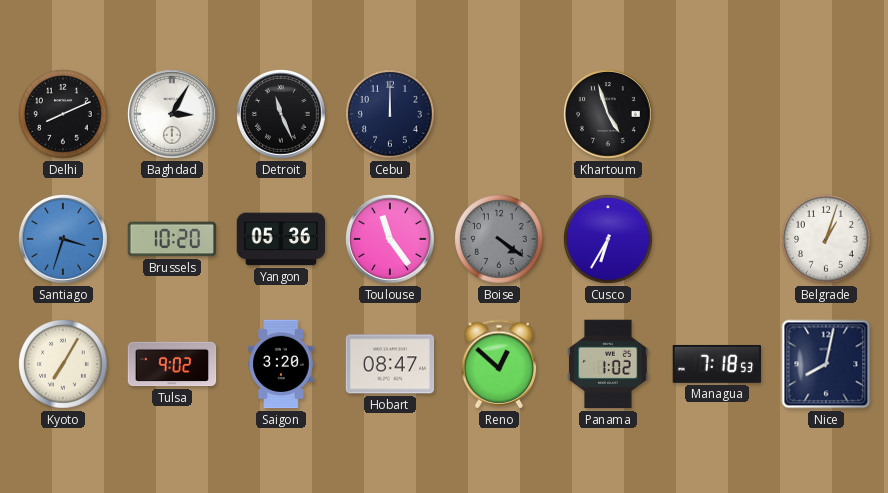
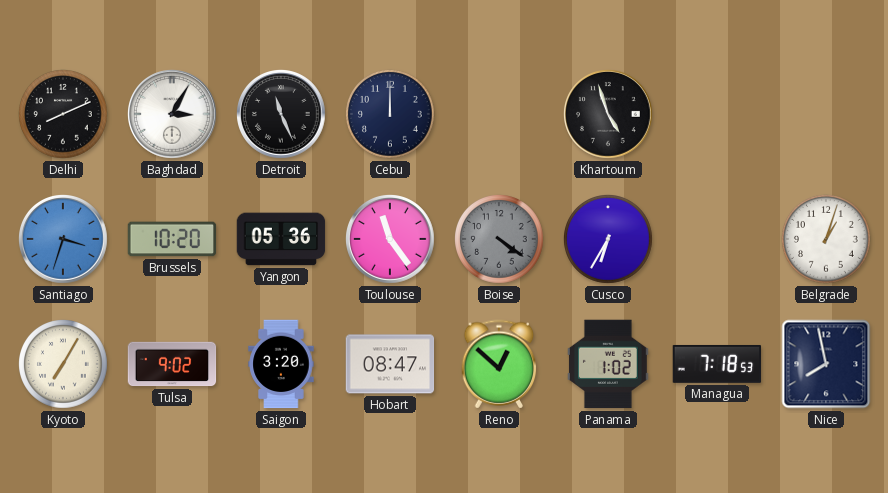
Nice: 8:02 -> 7:58
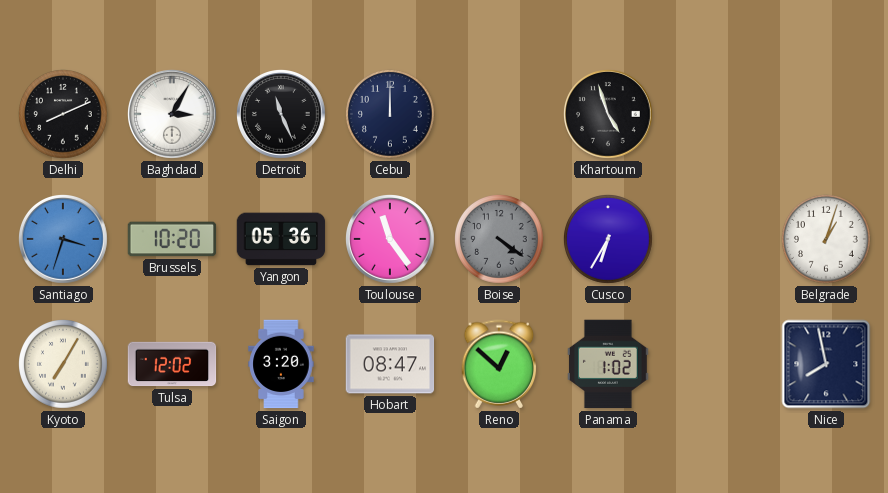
Tulsa: 9:02 -> 12:02
Managua: 7:18 -> none
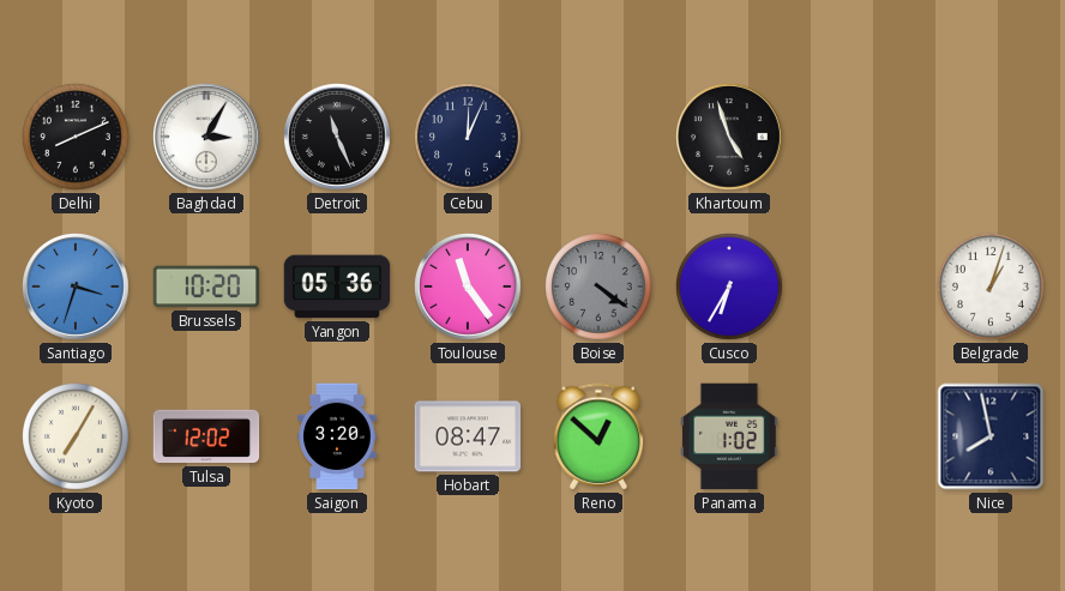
Cebu: 12:00 -> 12:04
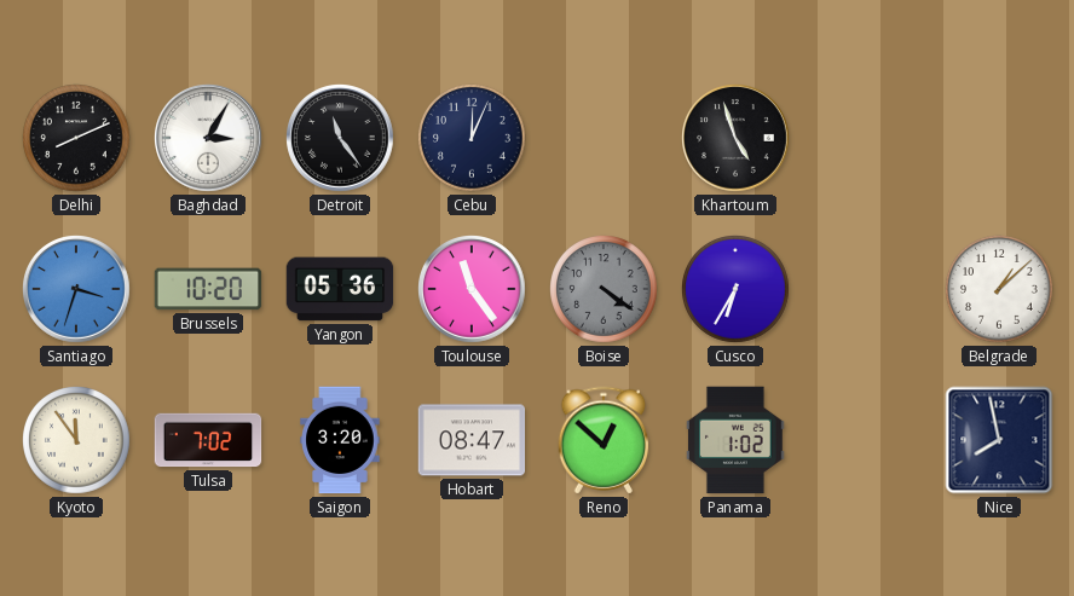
Detroit: 11:26 -> 11:24
Belgrade: 1:03 -> 1:08
Kyoto: 7:05 -> 11:54
Tulsa: 12:02 -> 7:02
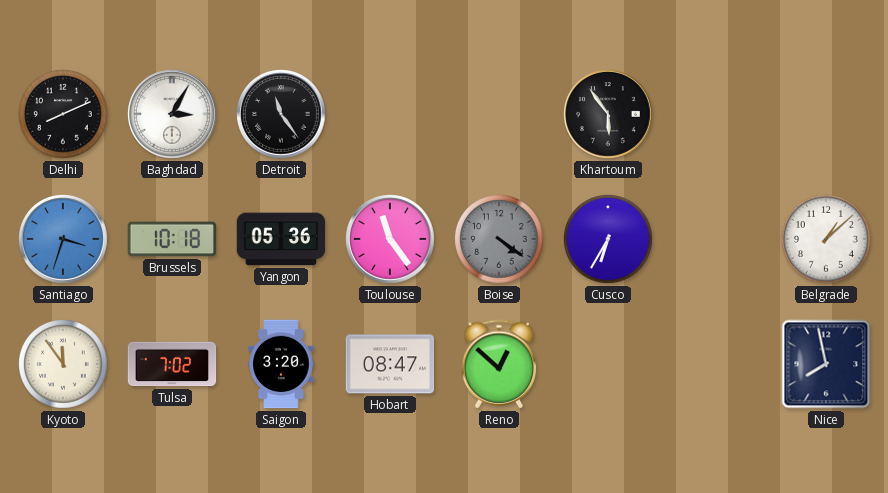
Cebu: 12:04 -> none
Khartoum: 4:57 -> 5:54
Brussels: 10:20 -> 10:18
Panama: 1:02 -> none
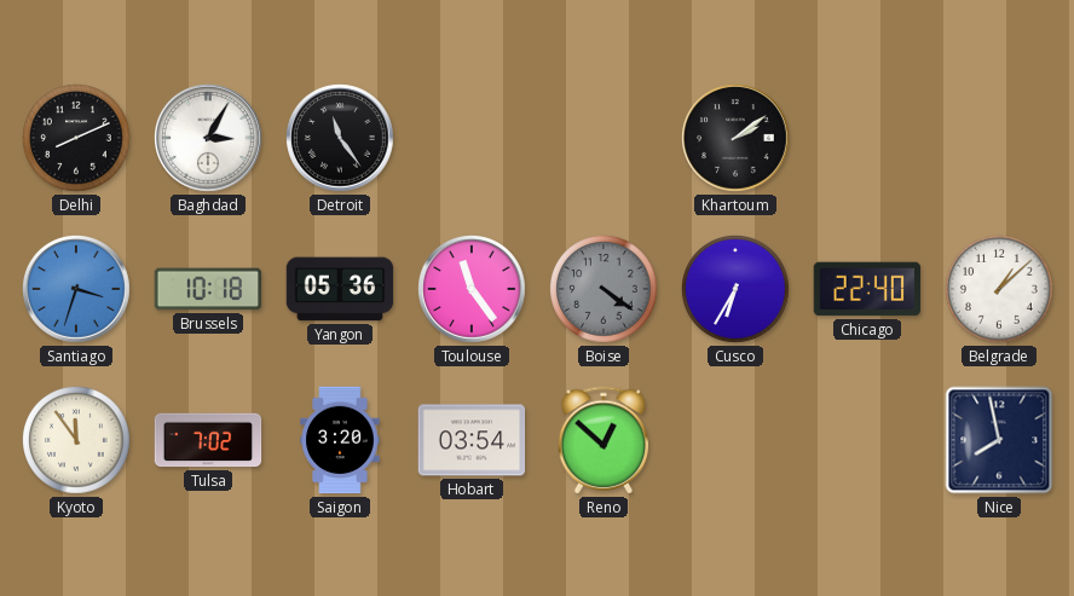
Khartoum: 5:54 -> 2:09
Chicago: none -> 22:40
Hobart: 08:47 -> 03:54
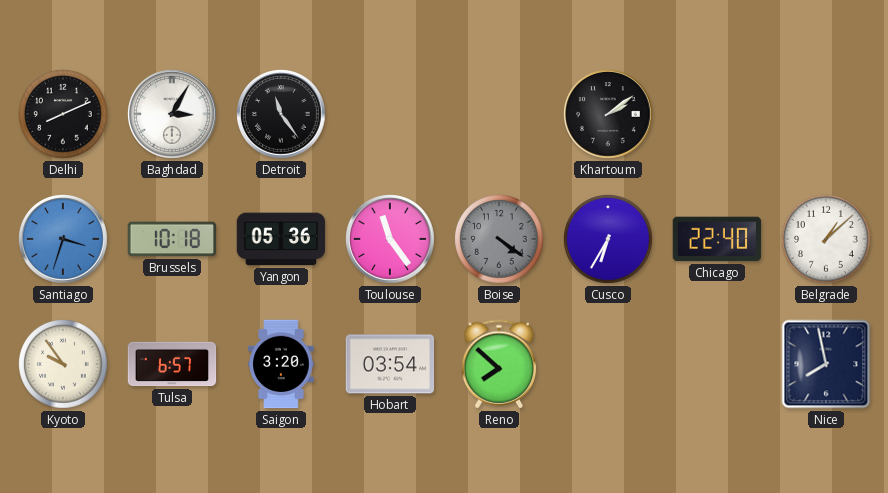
Kyoto: 11:54 -> 9:54
Tulsa: 7:02 -> 6:57
Reno: 12:52 -> 7:52
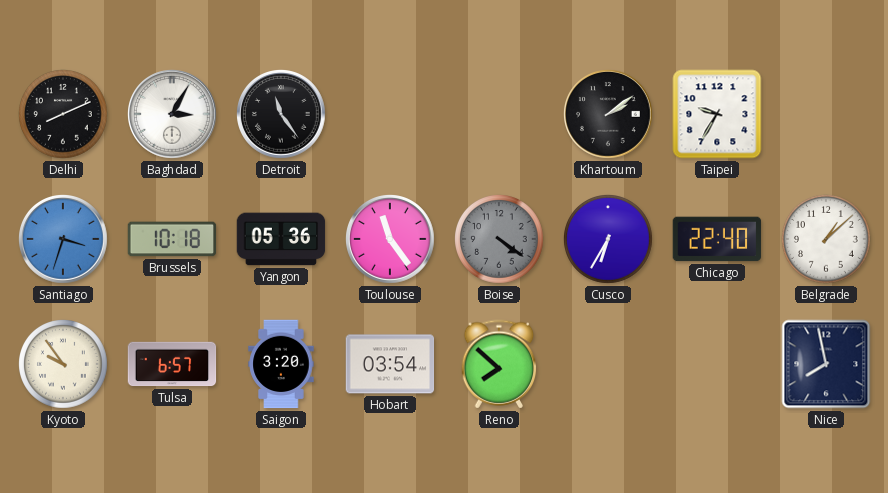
Taipei: none -> 9:35
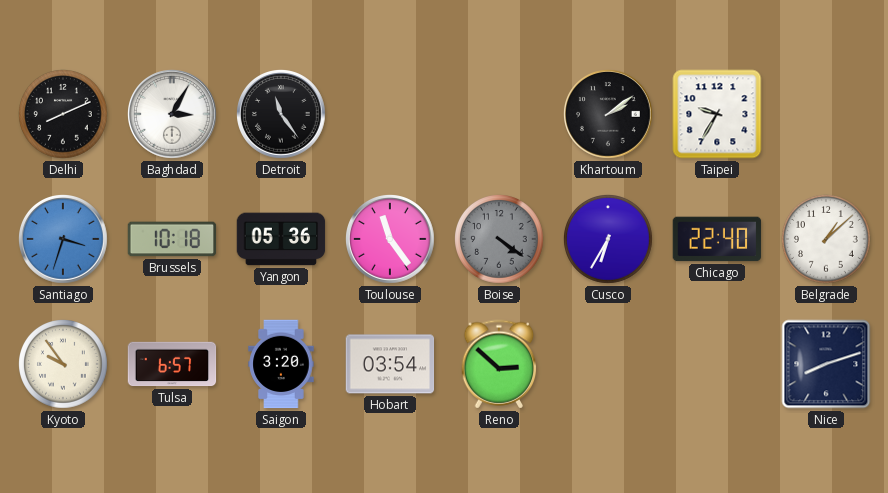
Reno: 7:52 -> 2:52
Nice: 7:58 -> 8:12
